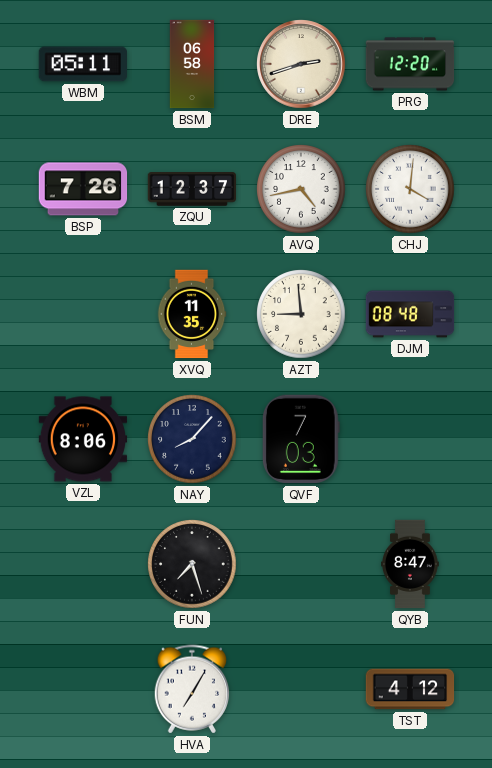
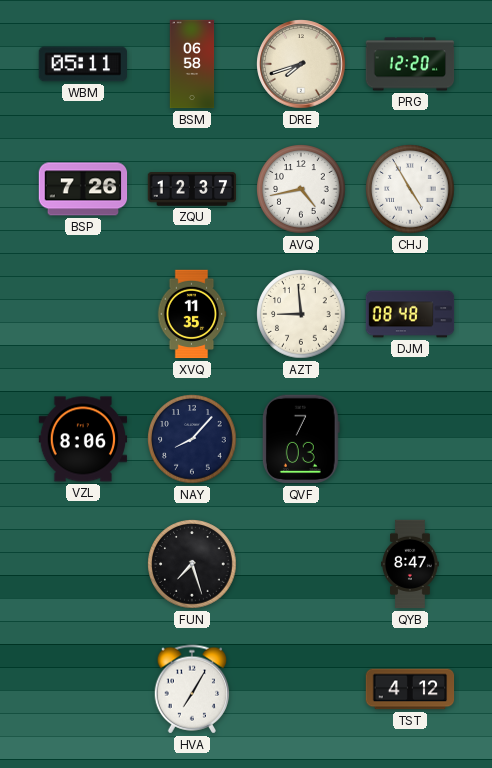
DRE: 2:42 -> 7:42
CHJ: 4:01 -> 4:55
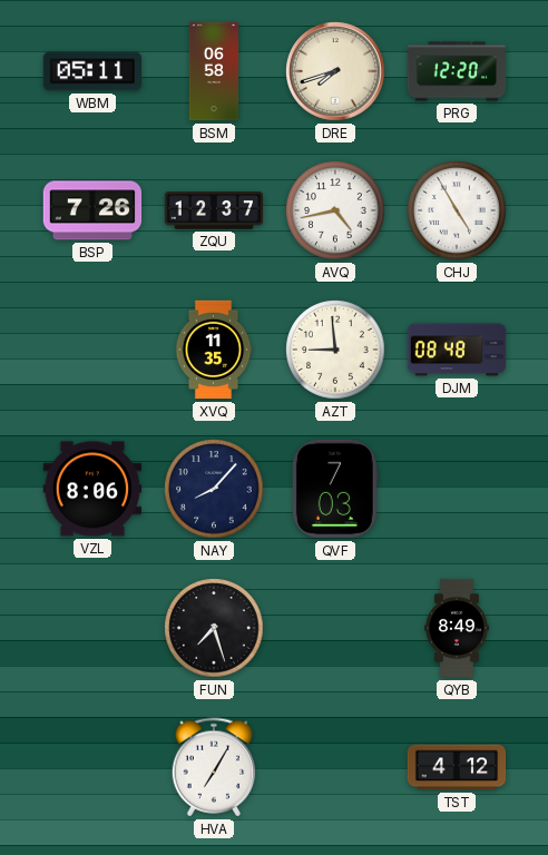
QYB: 8:47 -> 8:49
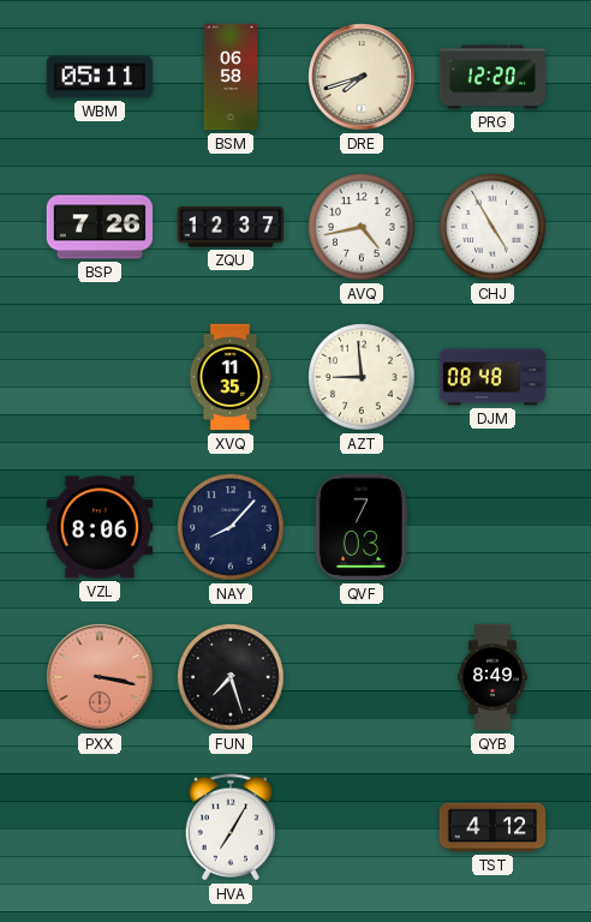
PXX: none -> 3:17
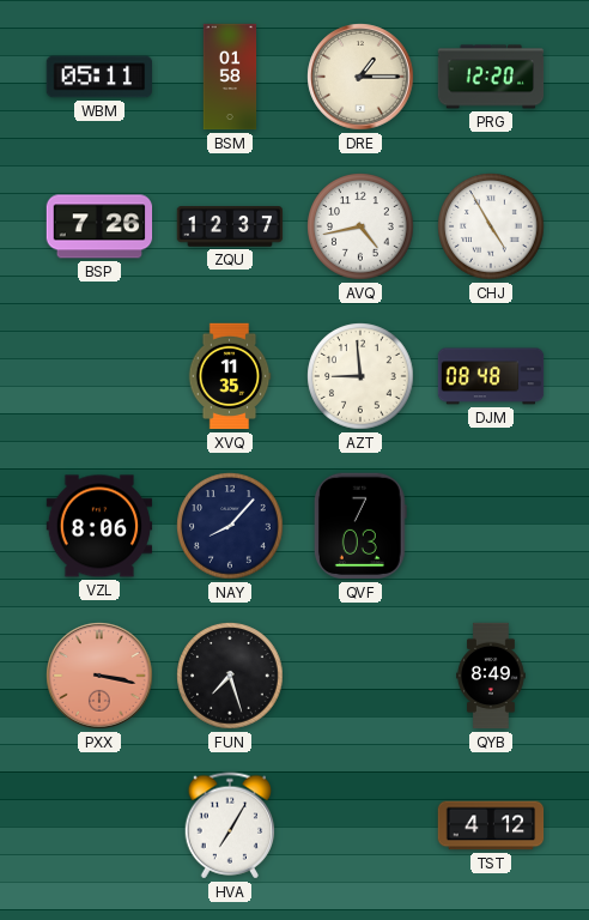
BSM: 06:58 -> 01:58
DRE: 7:42 -> 1:15
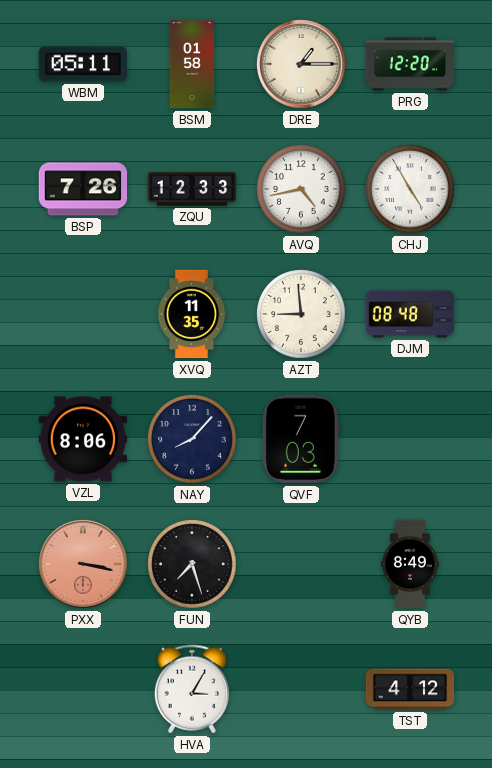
ZQU: 12:37 -> 12:33
HVA: 7:05 -> 3:05
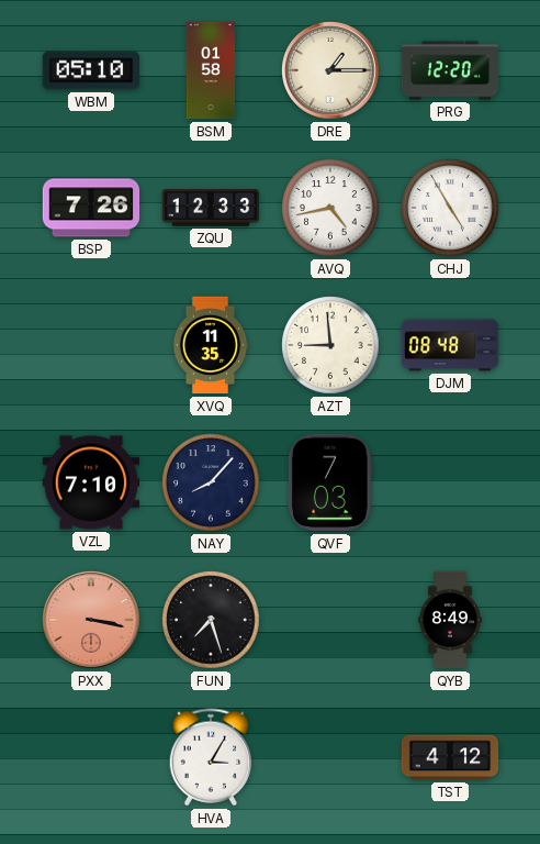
WBM: 05:11 -> 05:10
VZL: 8:06 -> 7:10
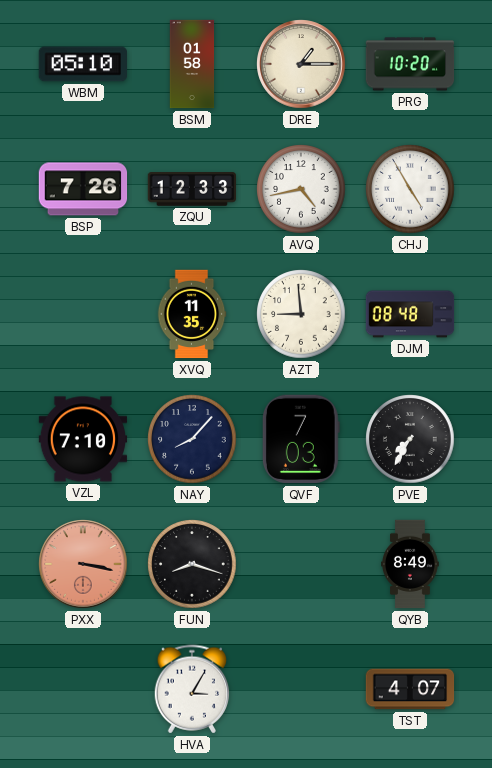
PRG: 12:20 -> 10:20
PVE: none -> 7:35
FUN: 7:27 -> 8:18
TST: 4:12 -> 4:07
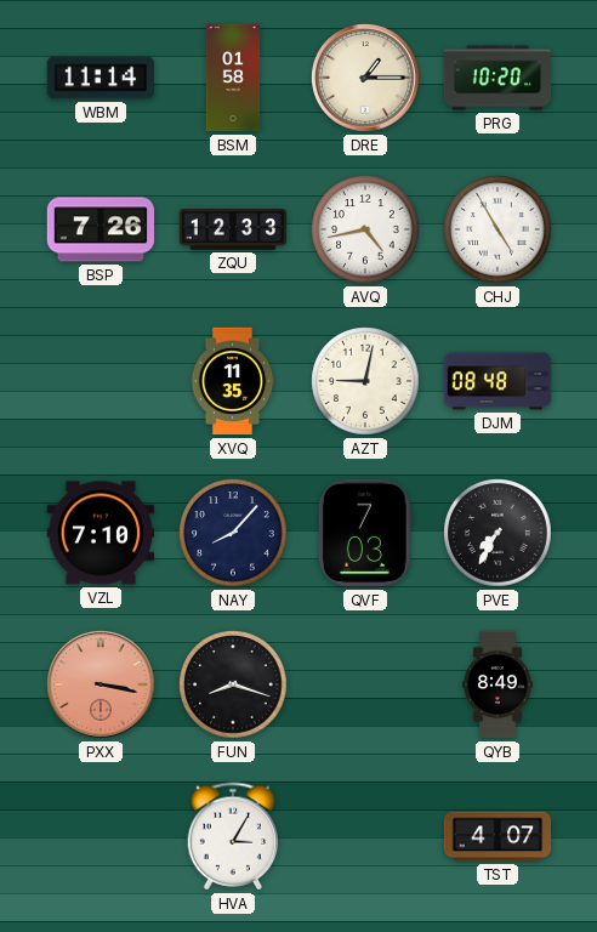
WBM: 05:10 -> 11:14
AZT: 8:59 -> 9:02
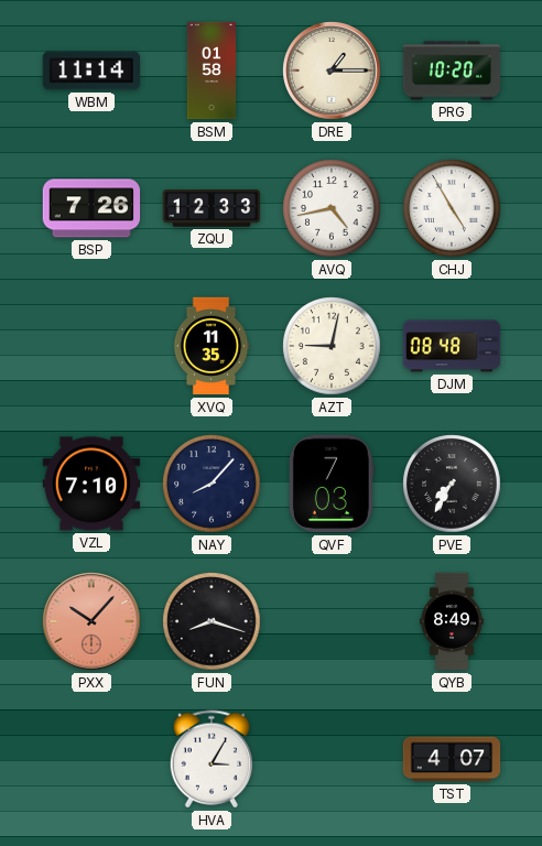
PXX: 3:17 -> 10:07
